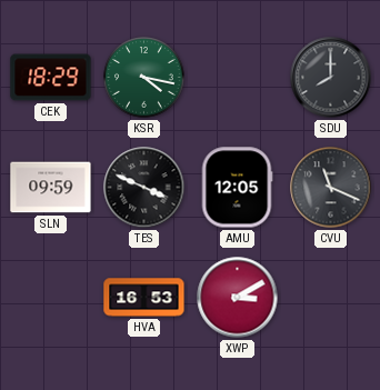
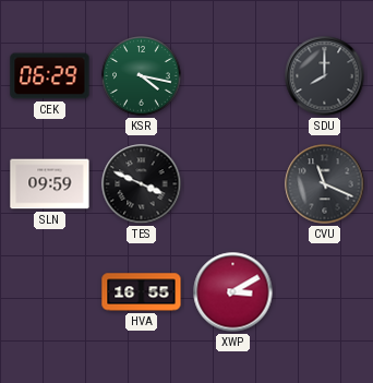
CEK: 18:29 -> 06:29
AMU: 12:05 -> none
HVA: 16:53 -> 16:55
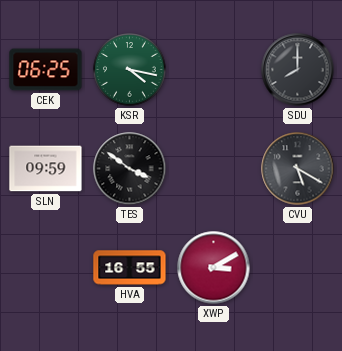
CEK: 06:29 -> 06:25
TES: 3:49 -> 3:51
CVU: 11:19 -> 5:20
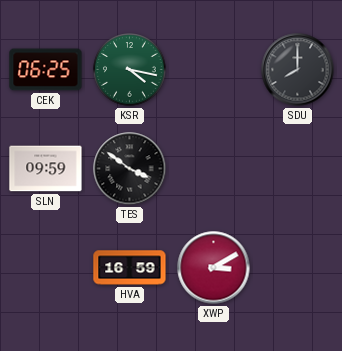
CVU: 5:20 -> none
HVA: 16:55 -> 16:59
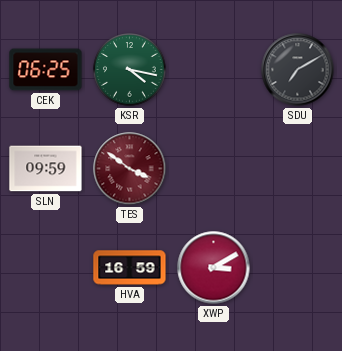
SDU: 8:00 -> 7:10
TES dial: black -> burgundy
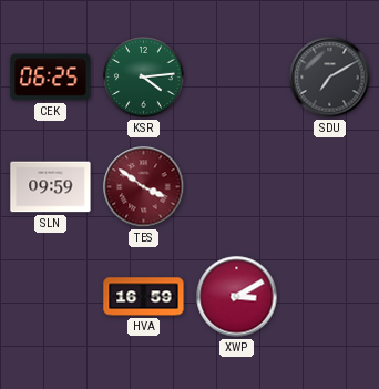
KSR: 4:17 -> 4:14
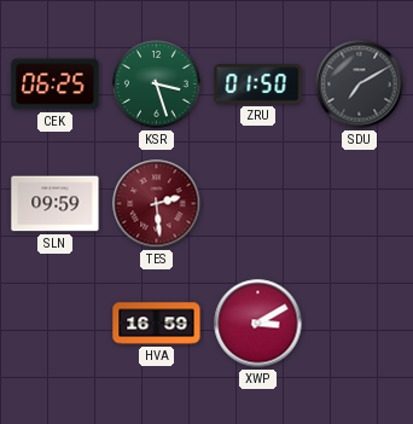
KSR: 4:14 -> 3:27
ZRU: none -> 01:50
TES: 3:51 -> 2:29
